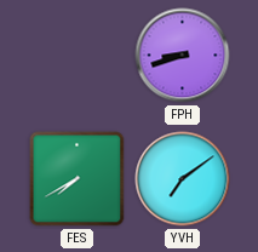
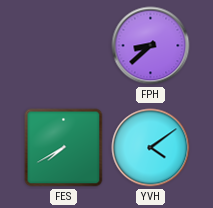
FPH: 8:42 -> 8:38
YVH: 7:09 -> 4:09
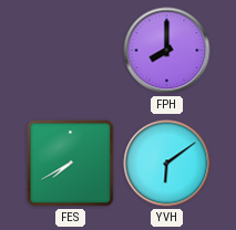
FPH: 8:38 -> 8:00
YVH: 4:09 -> 6:09
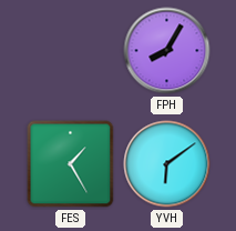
FPH: 8:00 -> 8:05
FES: 7:40 -> 1:25
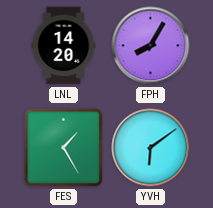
LNL: none -> 14:20
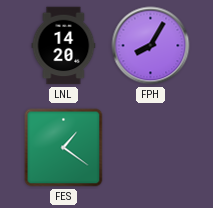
FES: 1:25 -> 1:21
YVH: 6:09 -> none
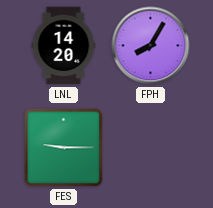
FES: 1:21 -> 9:15
